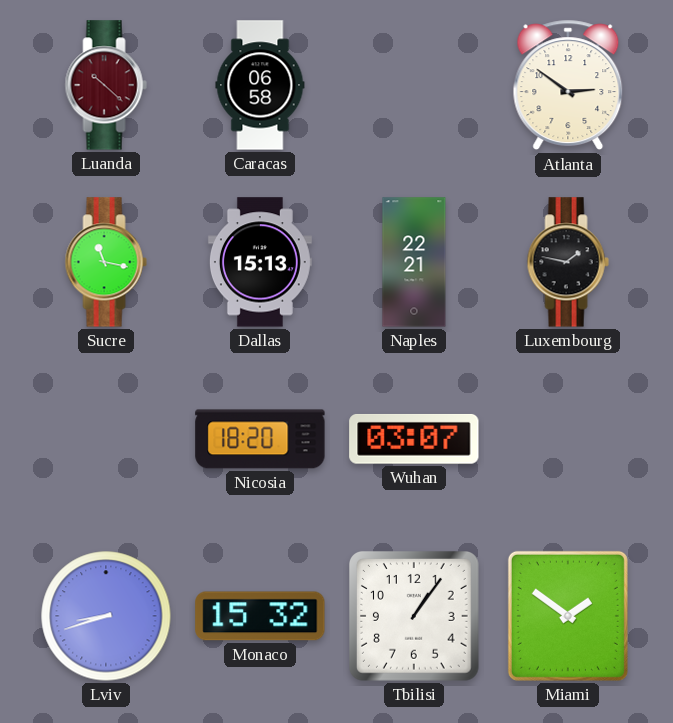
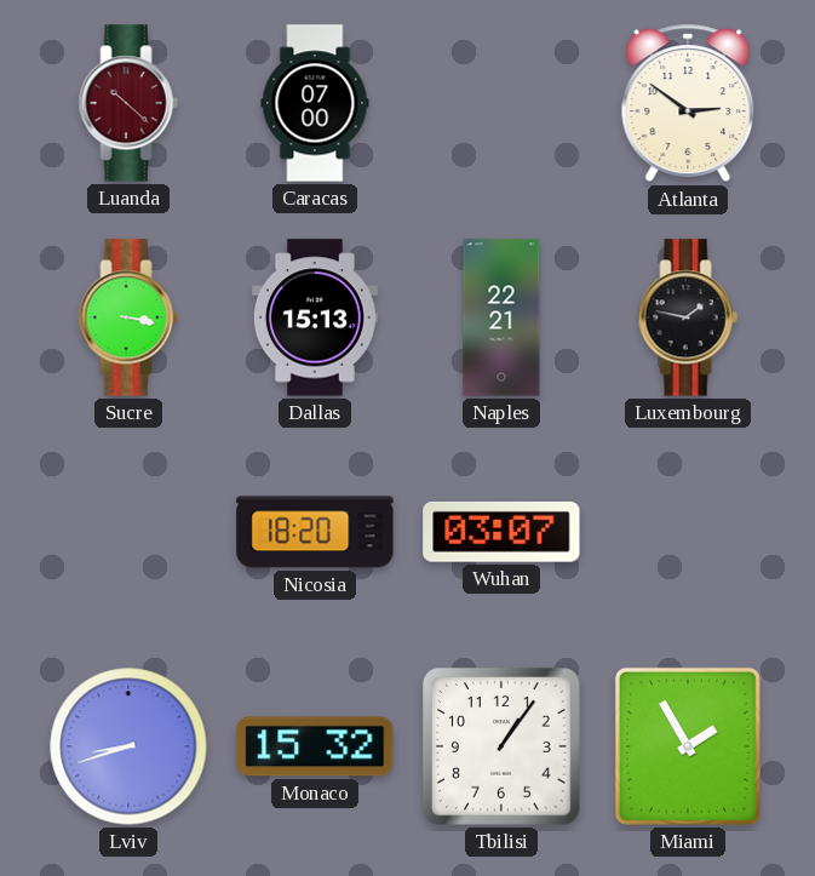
Caracas: 06:58 -> 07:00
Sucre: 11:17 -> 3:17
Miami: 1:51 -> 1:55
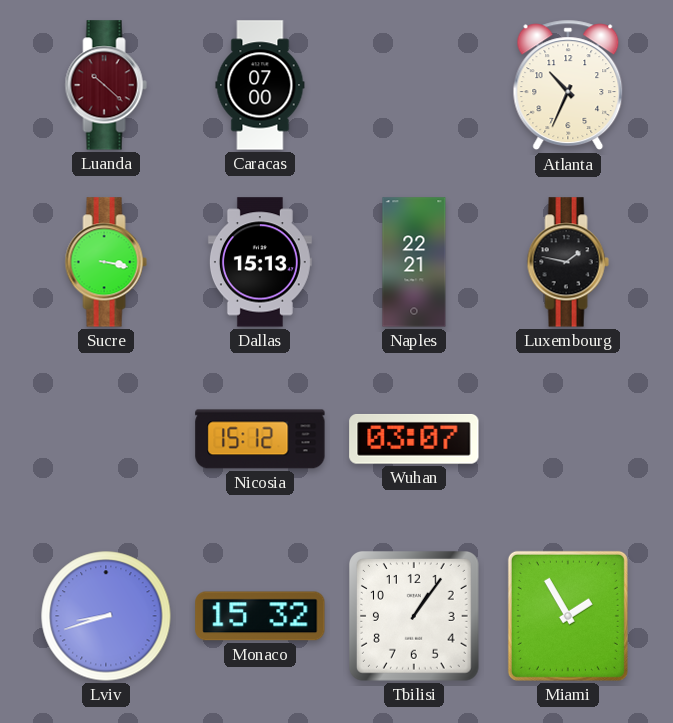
Atlanta: 2:51 -> 10:34
Nicosia: 18:20 -> 15:12
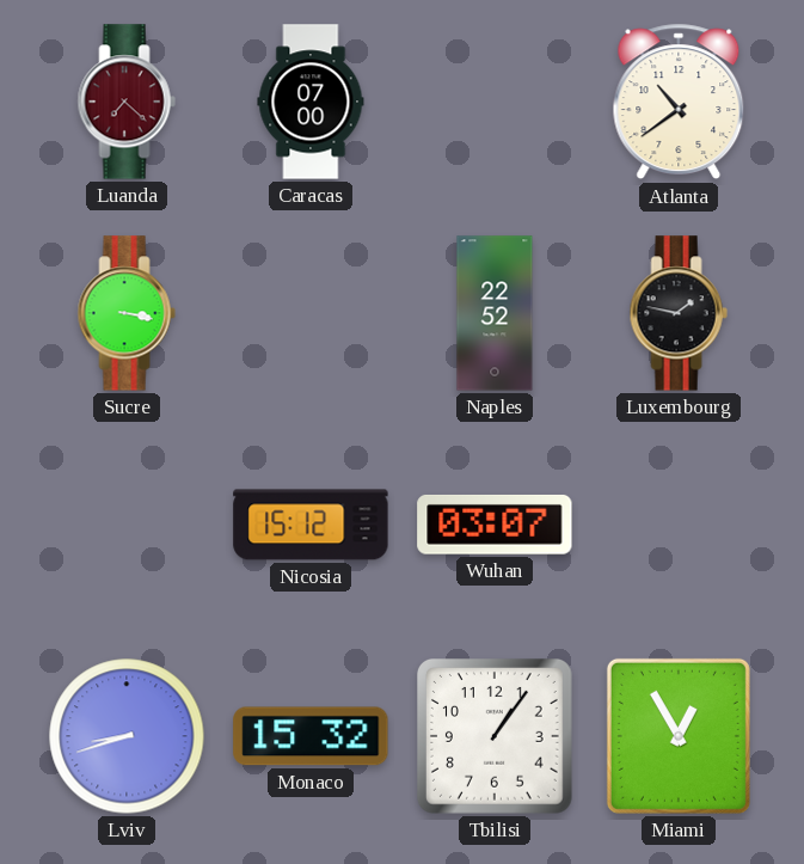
Luanda: 10:22 -> 7:22
Atlanta: 10:34 -> 10:39
Dallas: 15:13 -> none
Naples: 22:21 -> 22:52
Miami: 1:55 -> 12:55
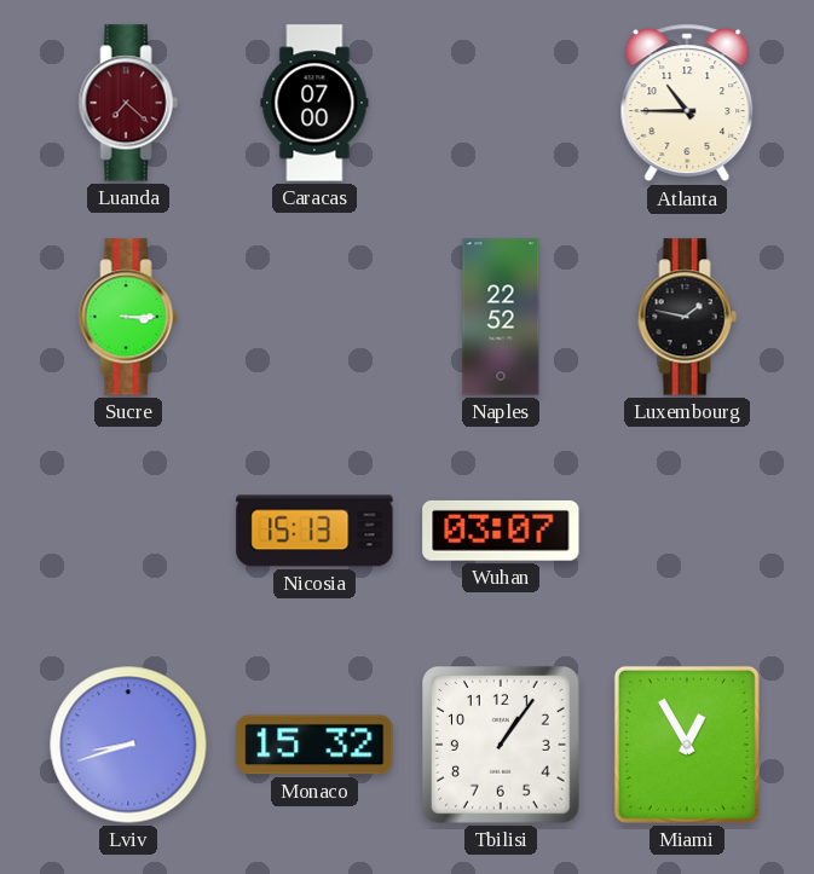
Atlanta: 10:39 -> 10:45
Sucre: 3:17 -> 3:15
Nicosia: 15:12 -> 15:13
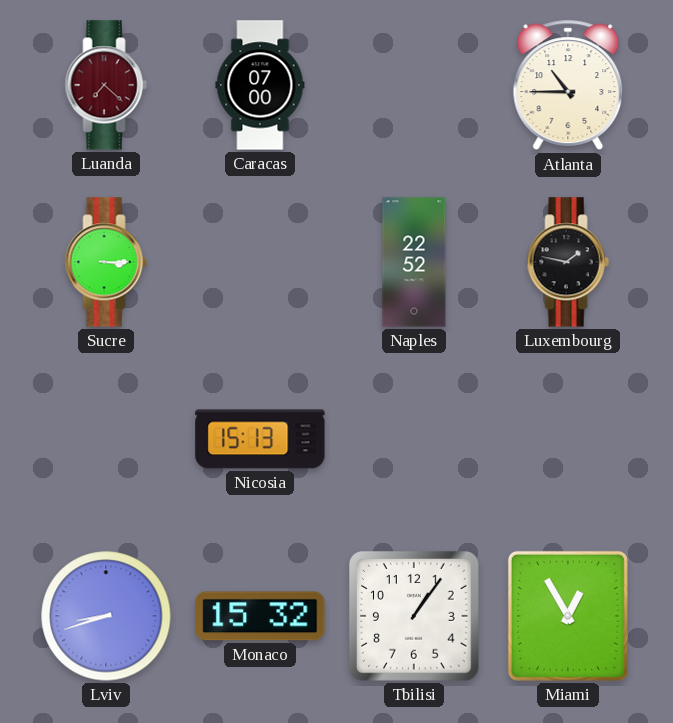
Wuhan: 03:07 -> none
